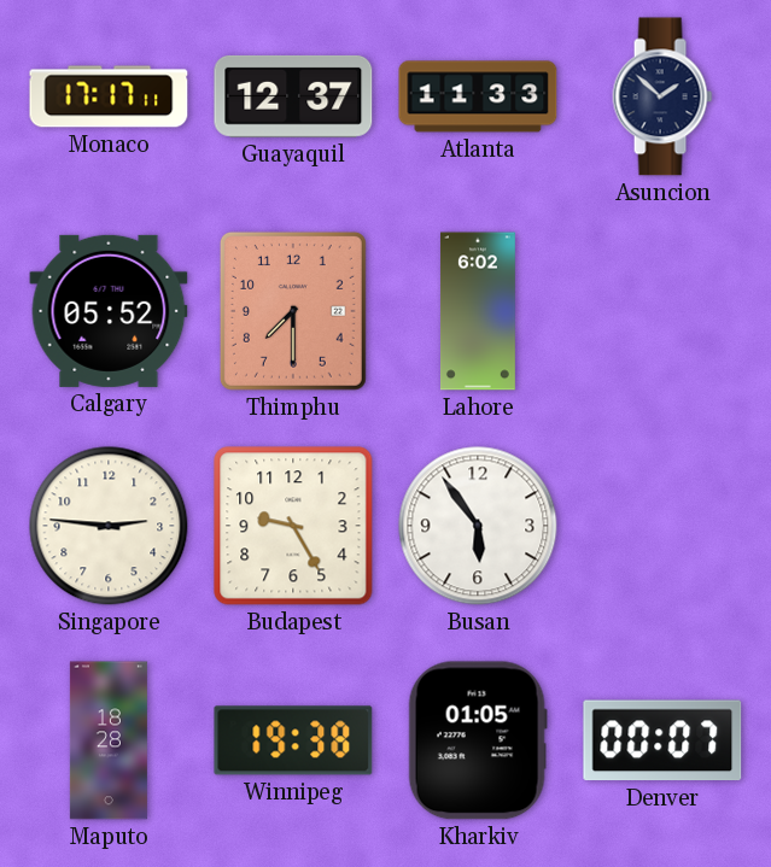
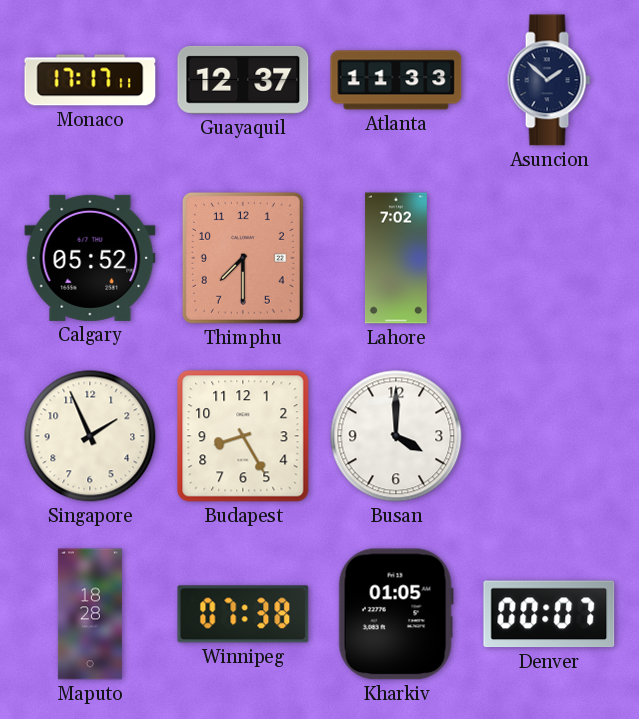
Lahore: 6:02 -> 7:02
Singapore: 2:46 -> 1:56
Budapest: 9:25 -> 8:25
Busan: 5:54 -> 4:00
Winnipeg: 19:38 -> 07:38
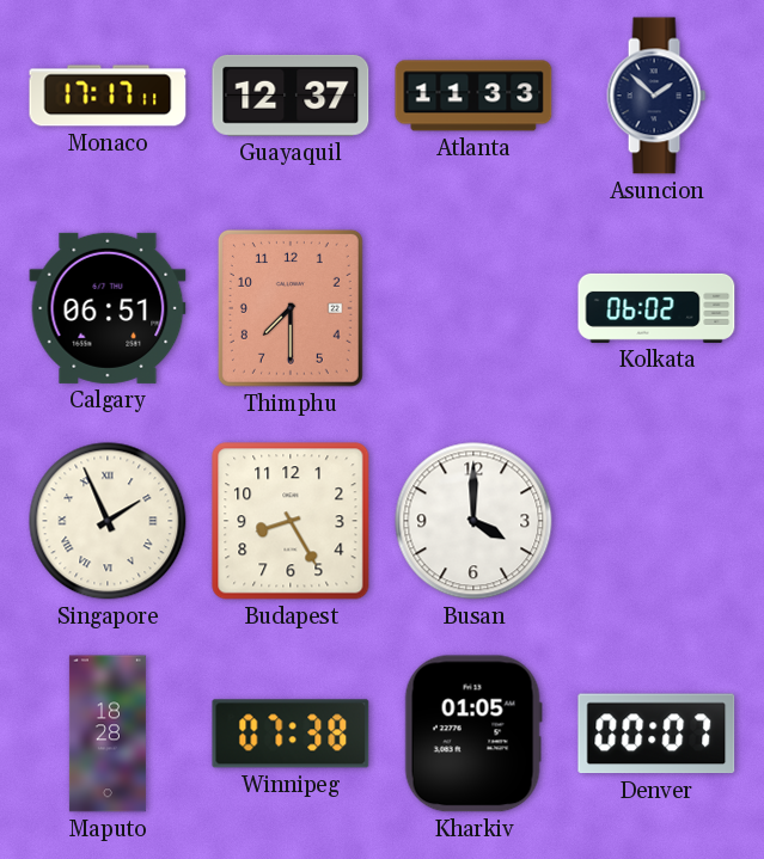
Calgary: 05:52 -> 06:51
Lahore: 7:02 -> none
Kolkata: none -> 06:02
Singapore numerals: Arabic -> Roman
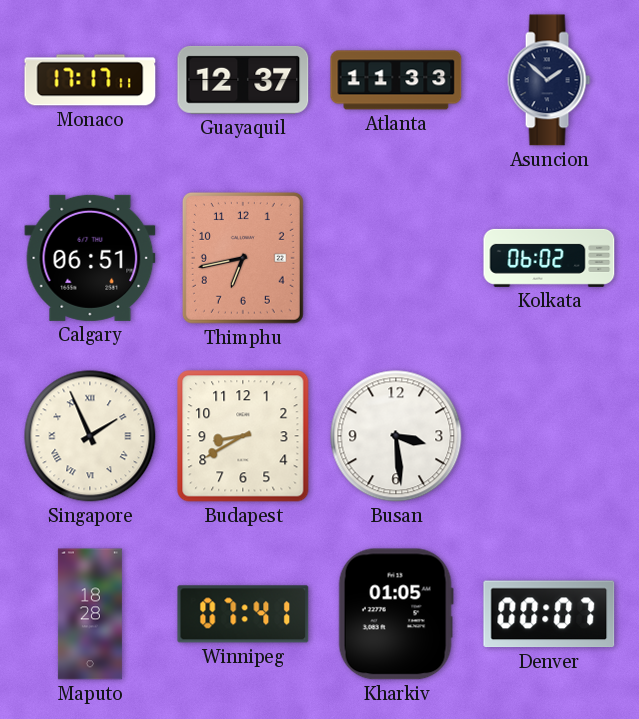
Thimphu: 7:30 -> 6:43
Budapest: 8:25 -> 8:40
Busan: 4:00 -> 3:29
Winnipeg: 07:38 -> 07:41
